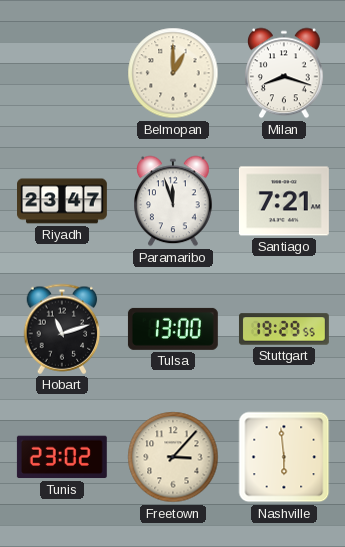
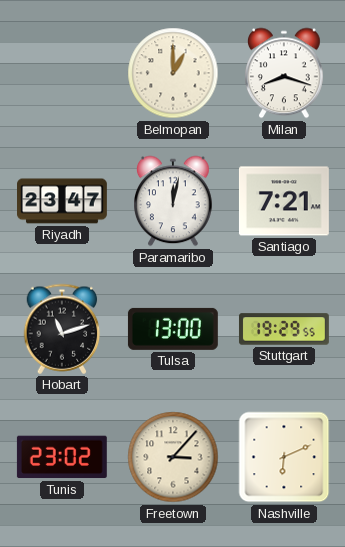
Paramaribo: 11:57 -> 12:02
Nashville: 5:59 -> 6:11
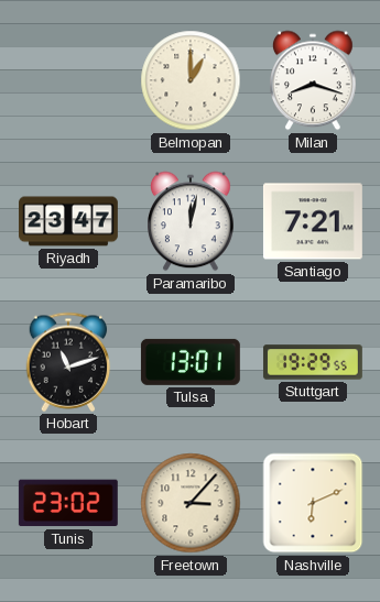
Tulsa: 13:00 -> 13:01
